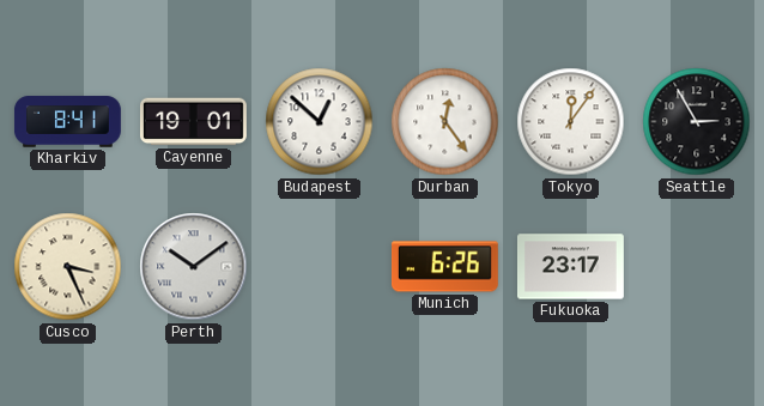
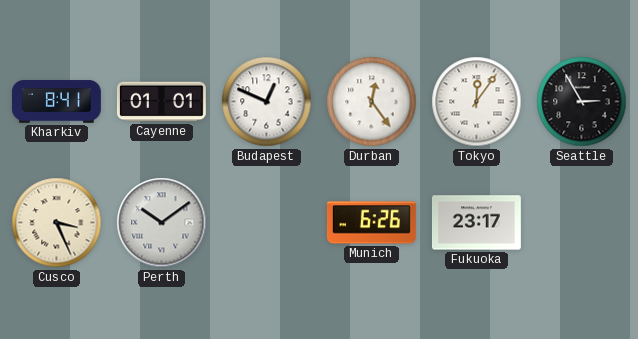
Cayenne: 19:01 -> 01:01
Budapest: 12:52 -> 12:49
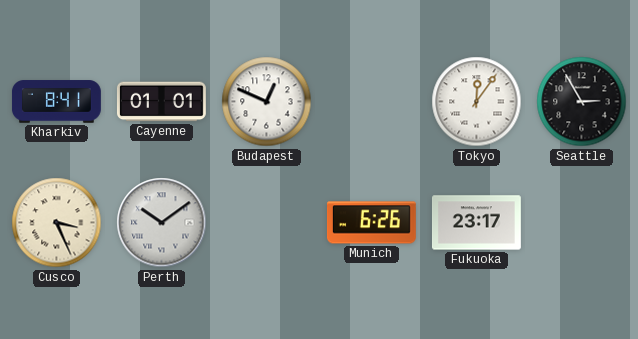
Durban: 12:24 -> none
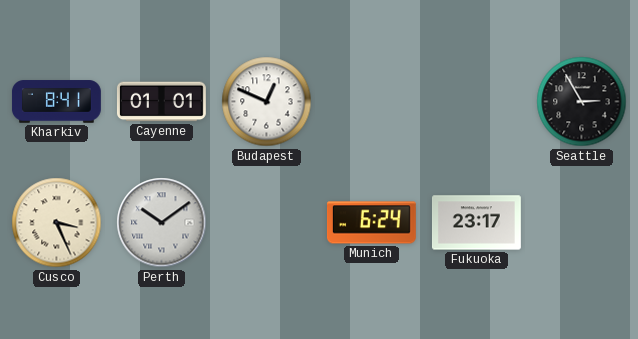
Tokyo: 12:06 -> none
Munich: 6:26 -> 6:24
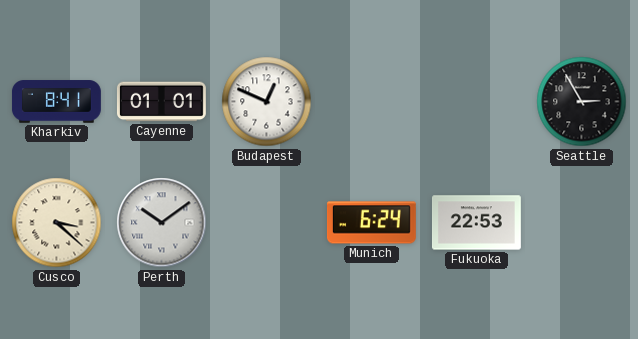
Cusco: 3:26 -> 3:22
Fukuoka: 23:17 -> 22:53
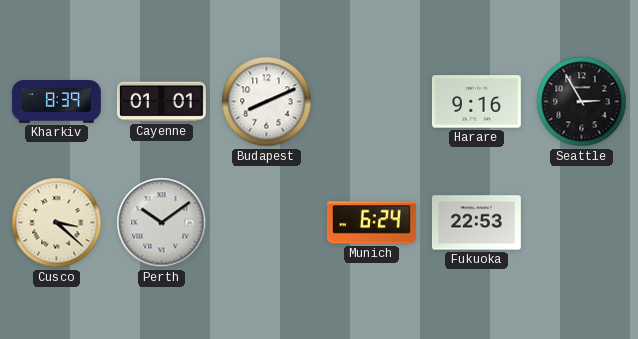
Kharkiv: 8:41 -> 8:39
Budapest: 12:49 -> 8:11
Harare: none -> 9:16
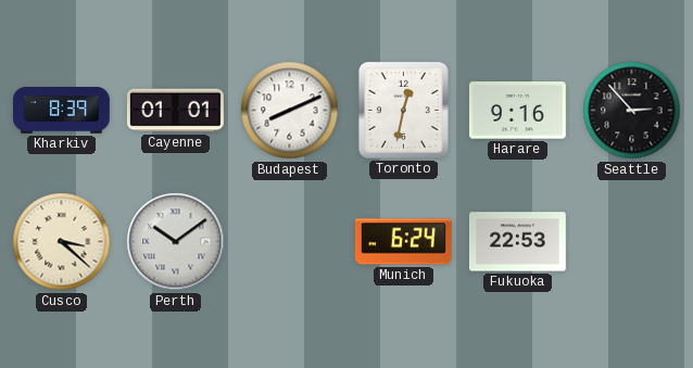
Toronto: none -> 12:32
Seattle: 2:55 -> 2:53
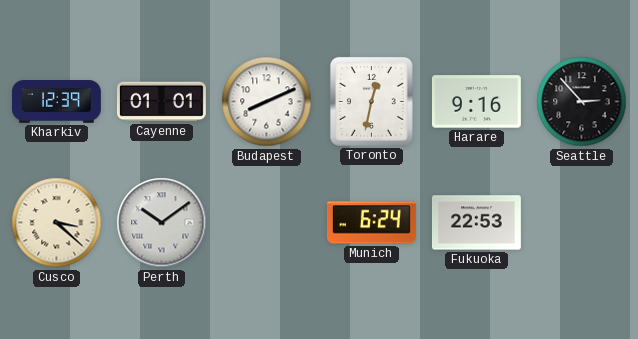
Kharkiv: 8:39 -> 12:39
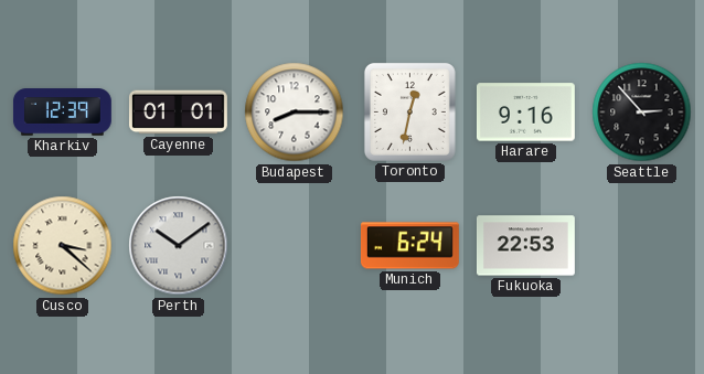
Budapest: 8:11 -> 8:15
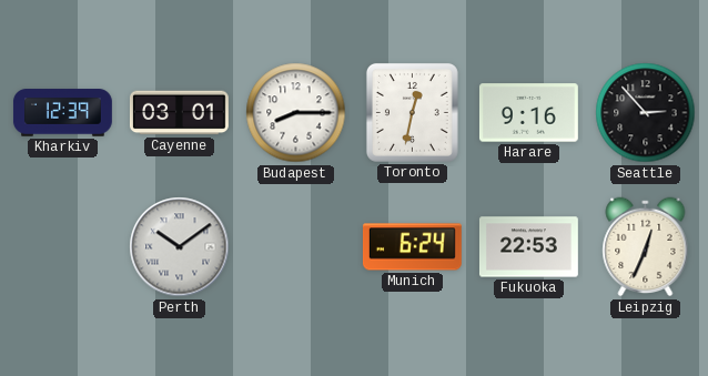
Cayenne: 01:01 -> 03:01
Cusco: 3:22 -> none
Leipzig: none -> 12:34
